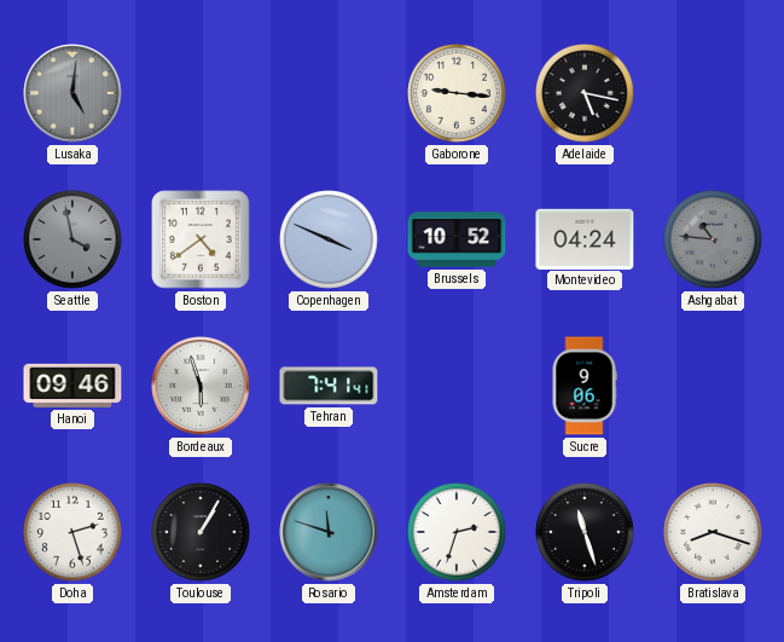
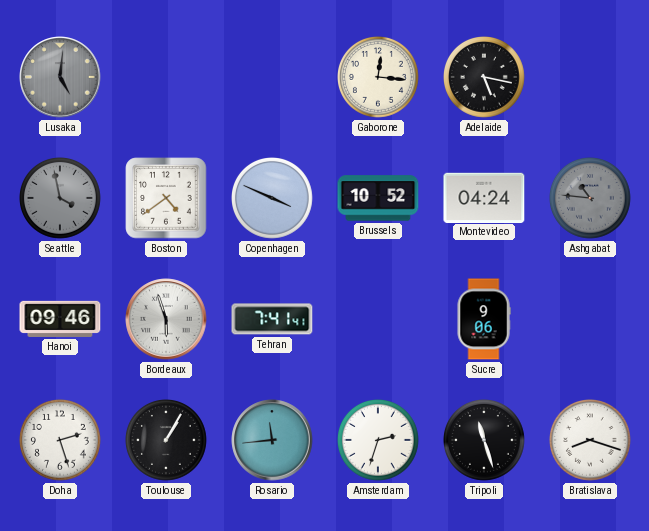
Gaborone: 9:16 -> 12:16
Rosario: 11:48 -> 11:44
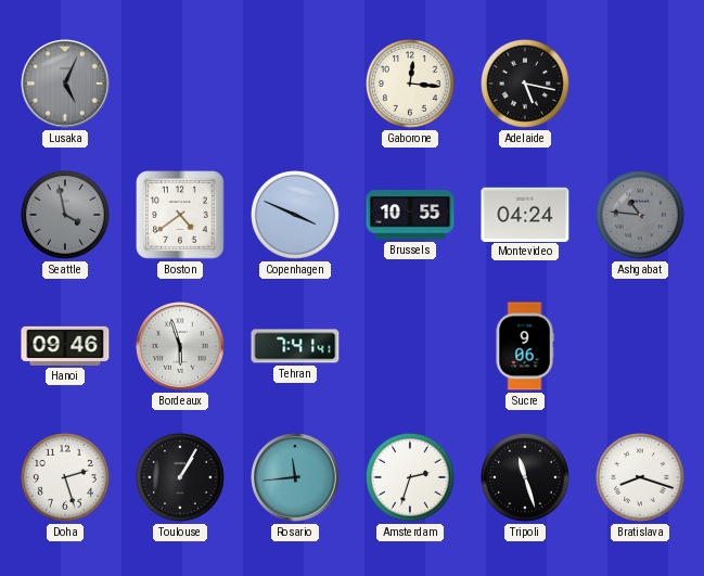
Lusaka: 5:01 -> 5:04
Brussels: 10:52 -> 10:55
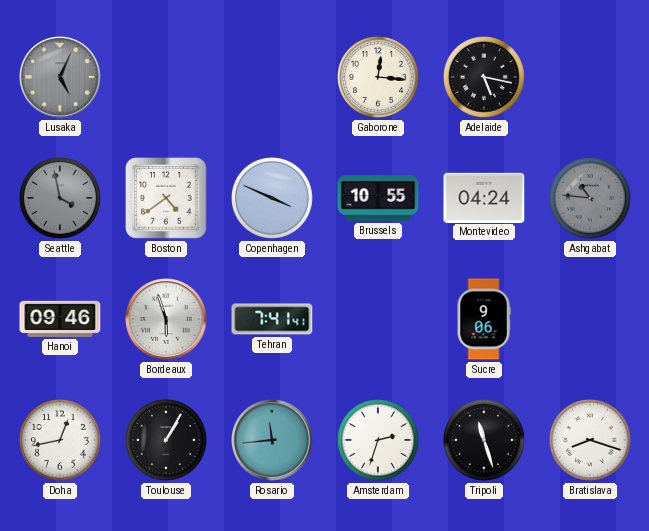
Doha: 2:27 -> 12:43
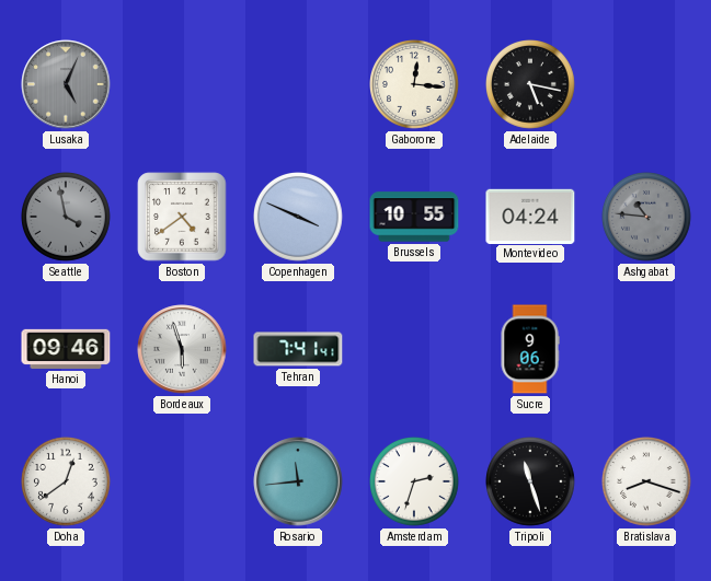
Doha: 12:43 -> 12:39
Toulouse: 1:05 -> none
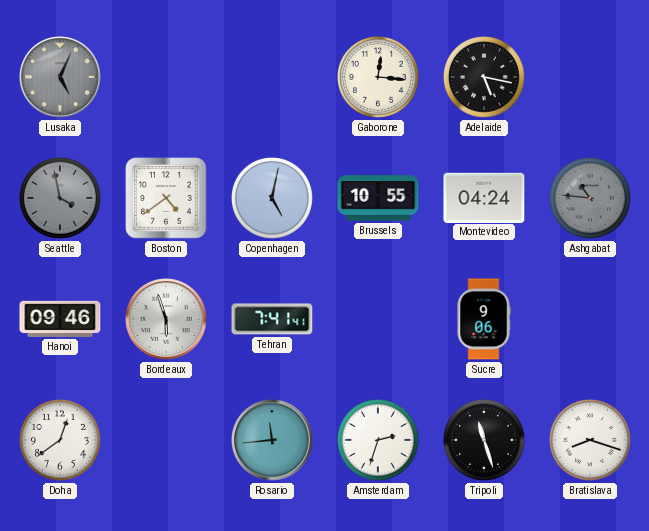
Copenhagen: 3:49 -> 5:02
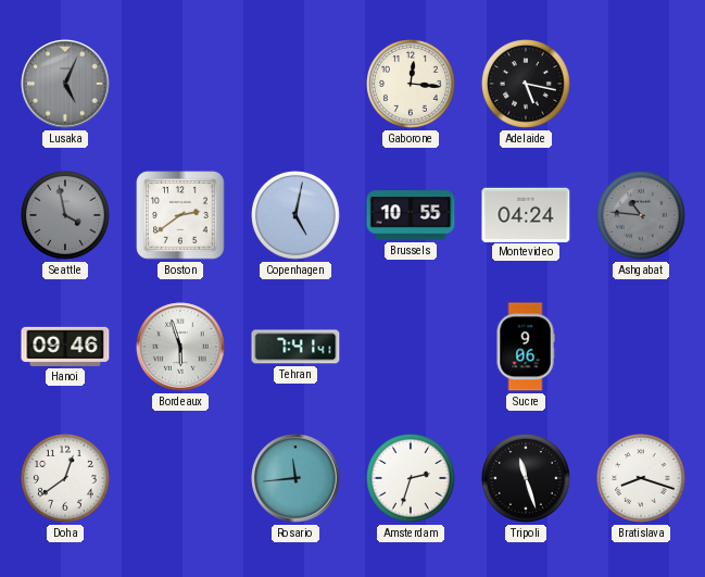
Boston: 4:39 -> 2:39
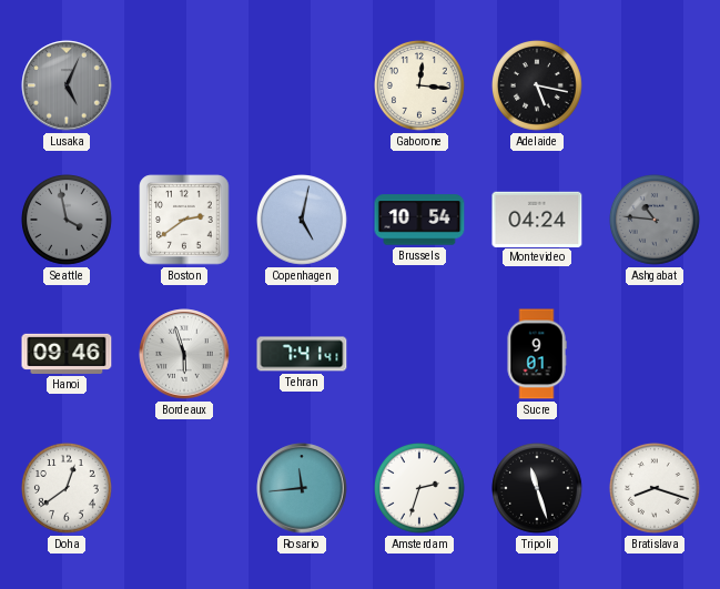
Brussels: 10:55 -> 10:54
Sucre: 9:06 -> 9:01
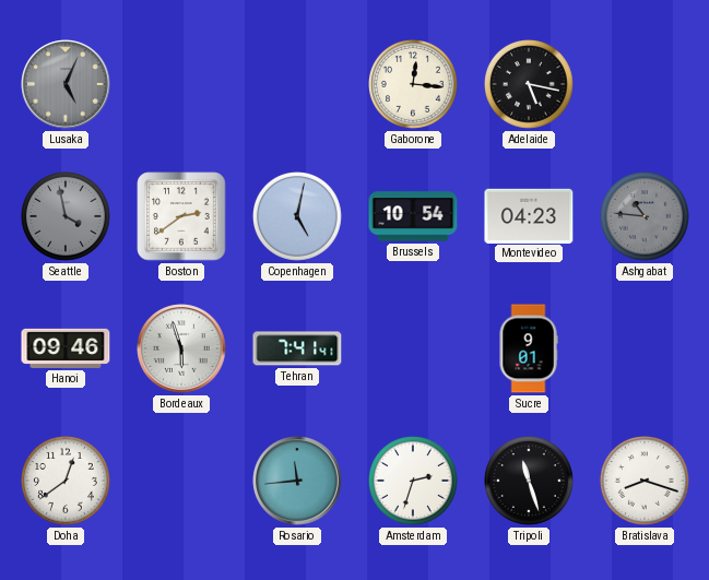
Montevideo: 04:24 -> 04:23
